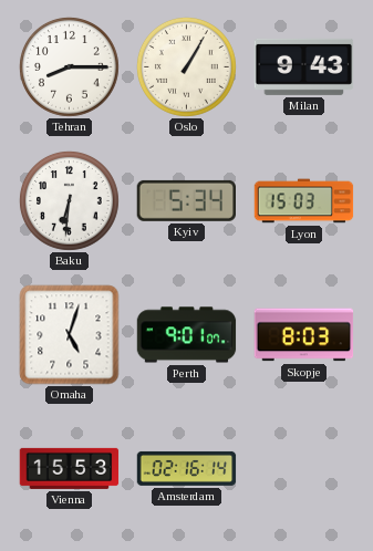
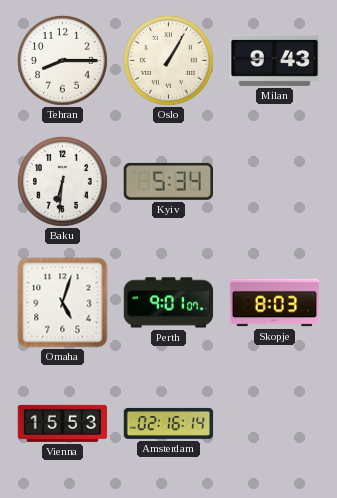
Lyon: 15:03 -> none
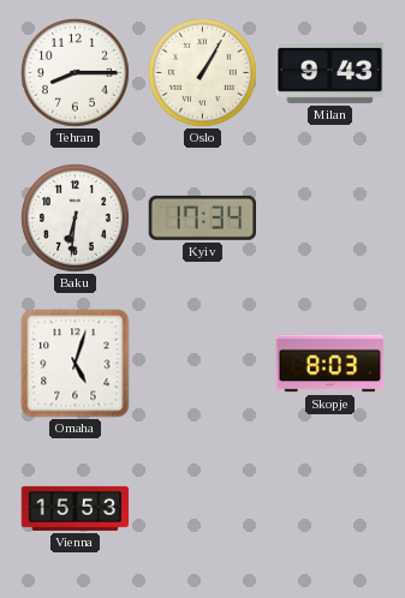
Kyiv: 5:34 -> 17:34
Perth: 9:01 -> none
Amsterdam: 02:16 -> none
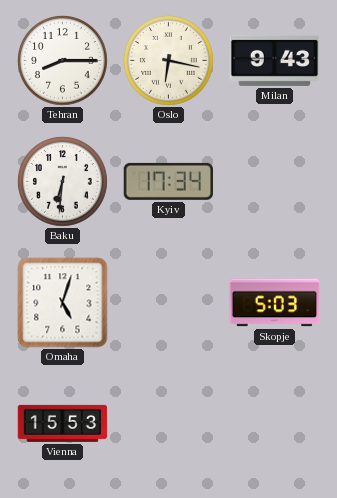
Oslo: 1:05 -> 6:17
Skopje: 8:03 -> 5:03
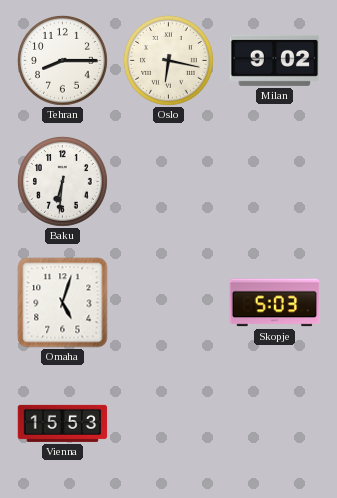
Milan: 9:43 -> 9:02
Kyiv: 17:34 -> none
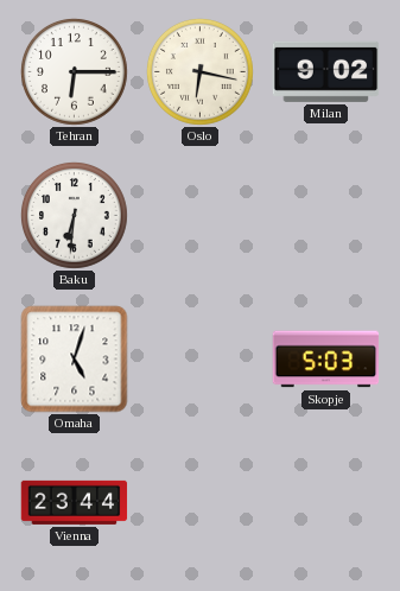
Tehran: 8:15 -> 6:15
Vienna: 15:53 -> 23:44
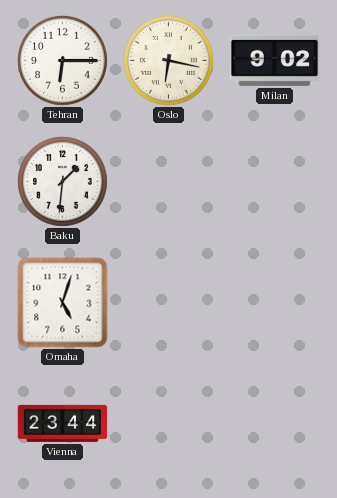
Baku: 6:31 -> 1:31
Skopje: 5:03 -> none
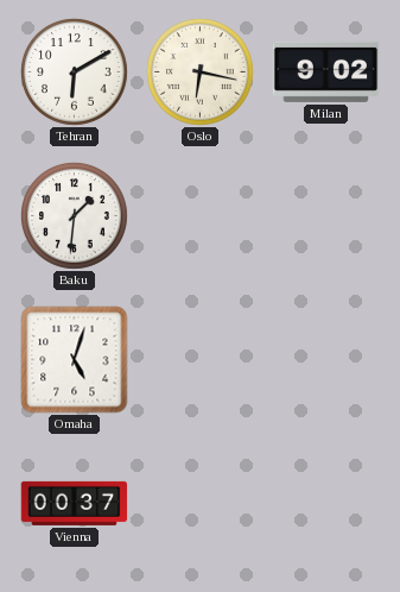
Tehran: 6:15 -> 6:10
Vienna: 23:44 -> 00:37
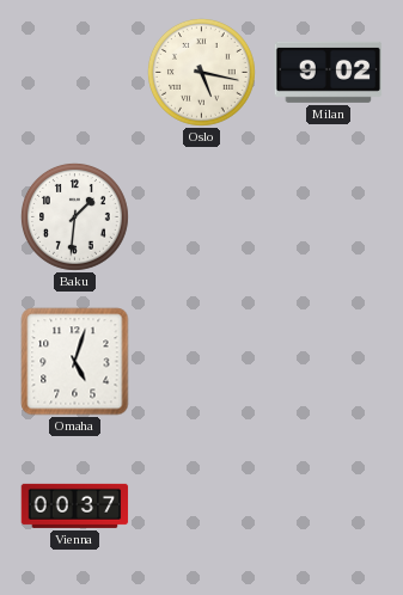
Tehran: 6:10 -> none
Oslo: 6:17 -> 5:17
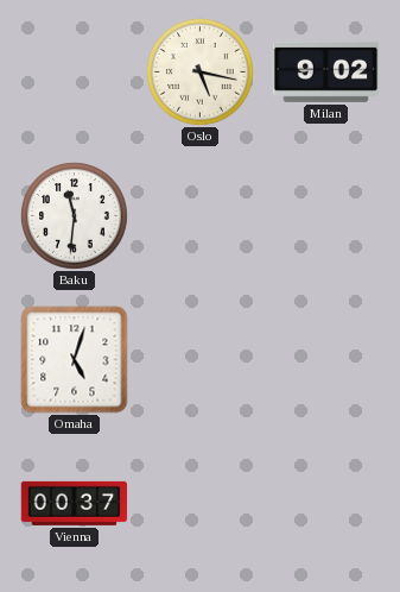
Baku: 1:31 -> 11:31
